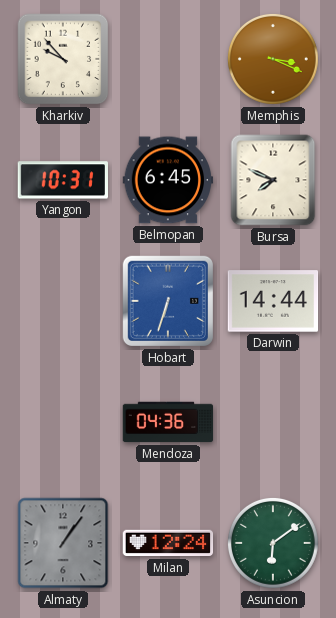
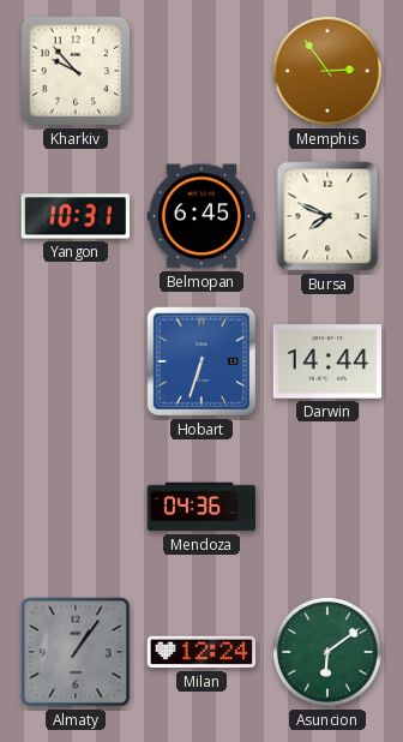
Memphis: 3:19 -> 2:54
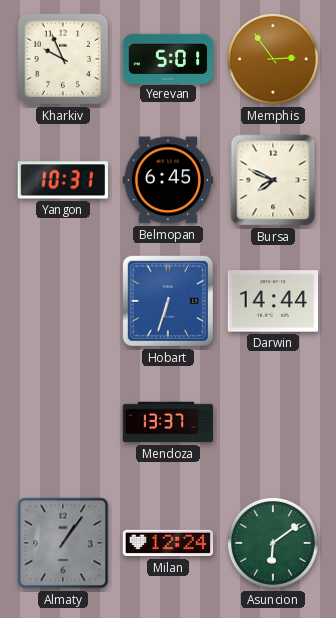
Kharkiv: 9:53 -> 9:56
Yerevan: none -> 5:01
Mendoza: 04:36 -> 13:37
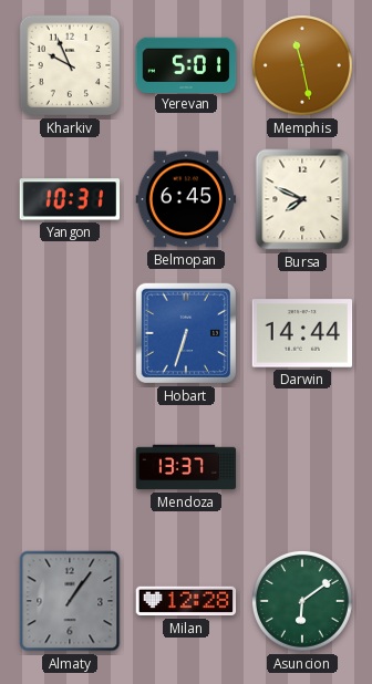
Memphis: 2:54 -> 11:28
Milan: 12:24 -> 12:28
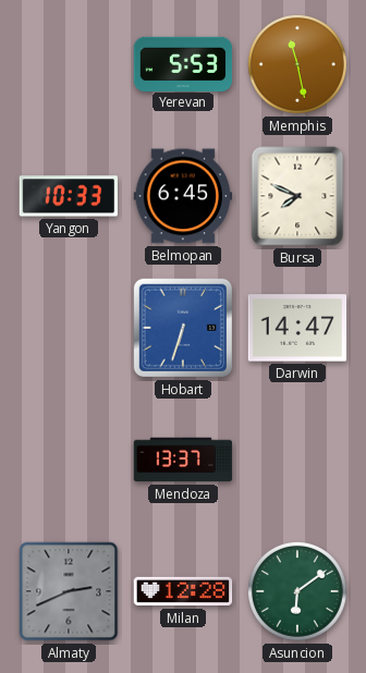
Kharkiv: 9:56 -> none
Yerevan: 5:01 -> 5:53
Yangon: 10:31 -> 10:33
Darwin: 14:44 -> 14:47
Almaty: 1:06 -> 2:41
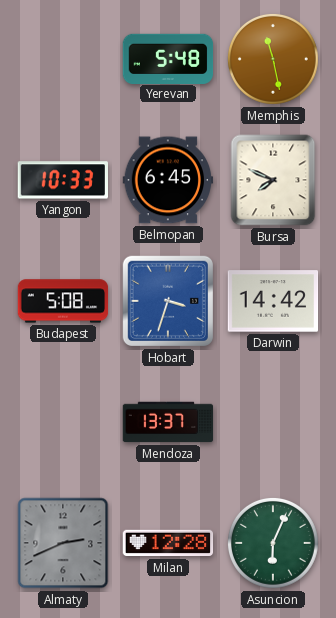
Yerevan: 5:53 -> 5:48
Budapest: none -> 5:08
Hobart: 6:33 -> 3:33
Darwin: 14:47 -> 14:42
Asuncion: 6:09 -> 6:04
